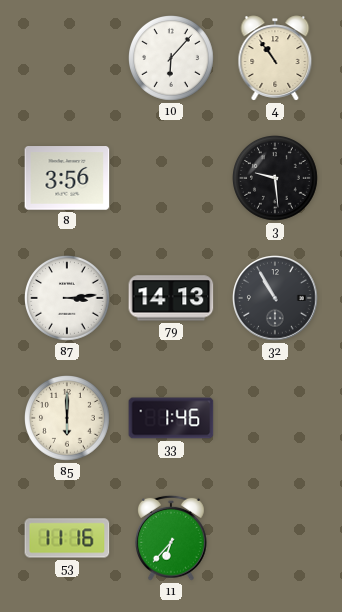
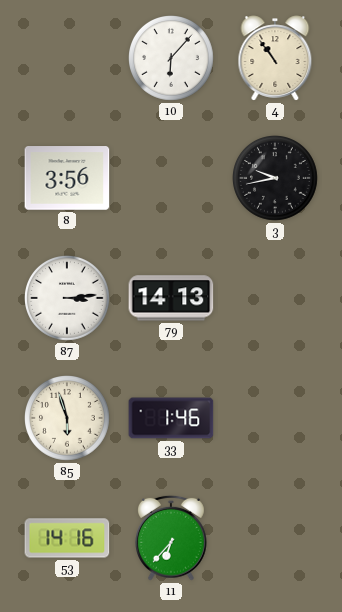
3: 9:29 -> 9:43
32: 10:55 -> none
85: 6:00 -> 5:57
53: 11:16 -> 14:16
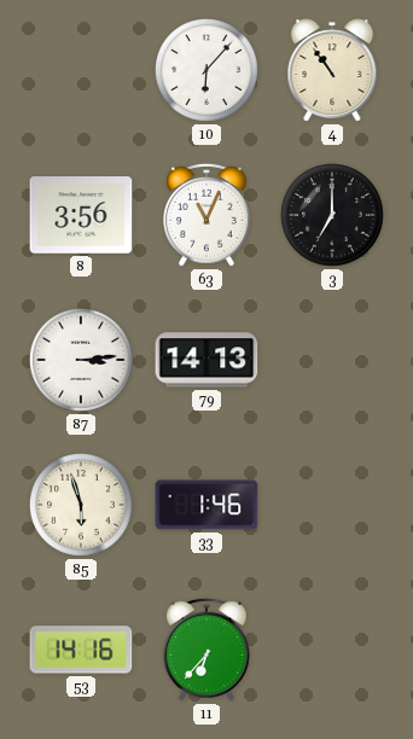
63: none -> 11:04
3: 9:43 -> 7:00
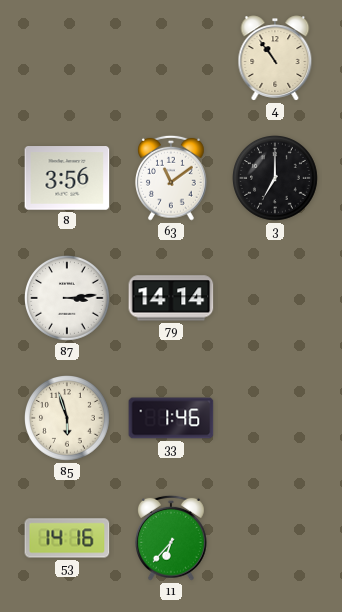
10: 6:07 -> none
63: 11:04 -> 11:09
79: 14:13 -> 14:14
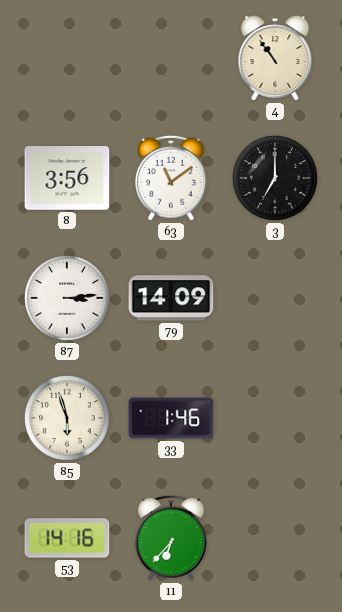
79: 14:14 -> 14:09
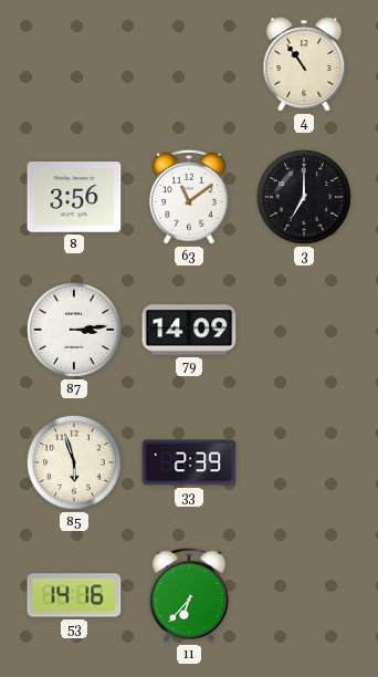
33: 1:46 -> 2:39
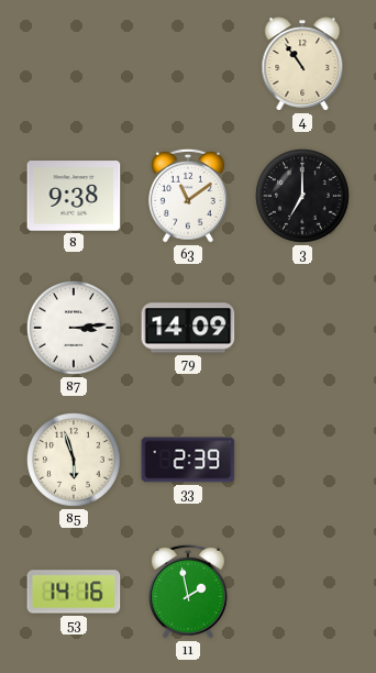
8: 3:56 -> 9:38
11: 6:37 -> 1:58
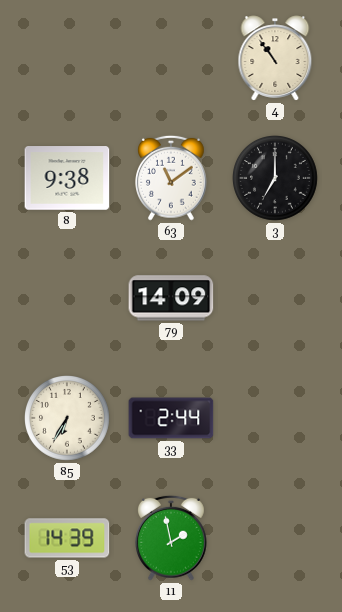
87: 3:14 -> none
85: 5:57 -> 6:35
33: 2:39 -> 2:44
53: 14:16 -> 14:39
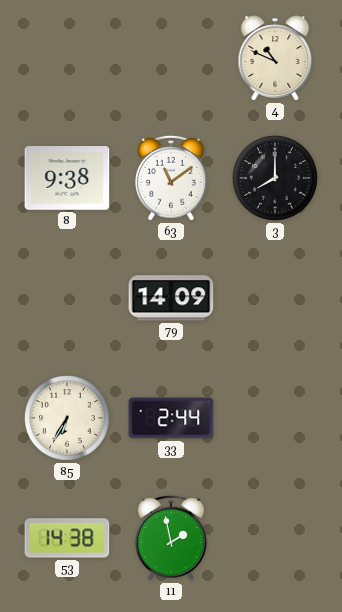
4: 10:54 -> 10:49
3: 7:00 -> 8:00
53: 14:39 -> 14:38
